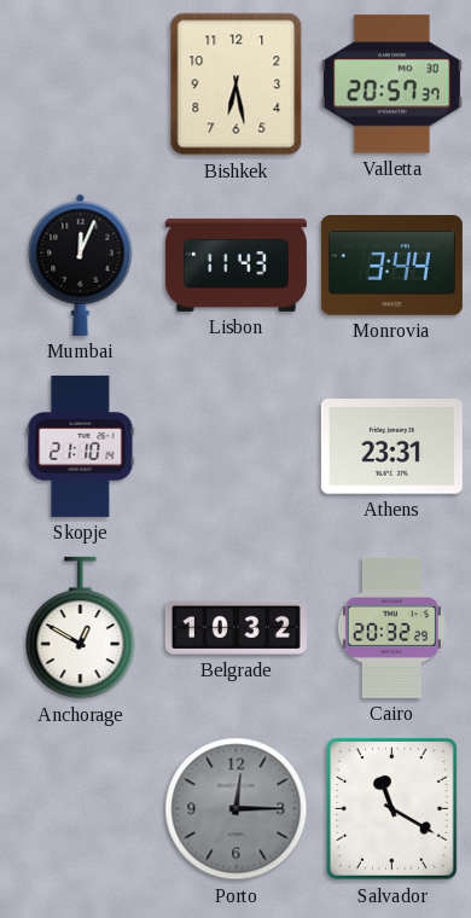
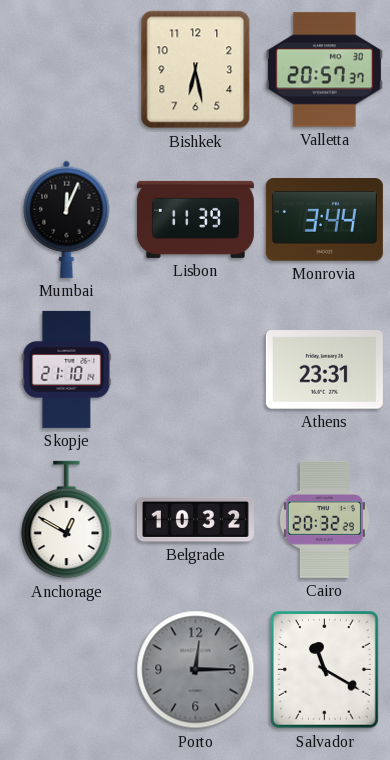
Lisbon: 11:43 -> 11:39
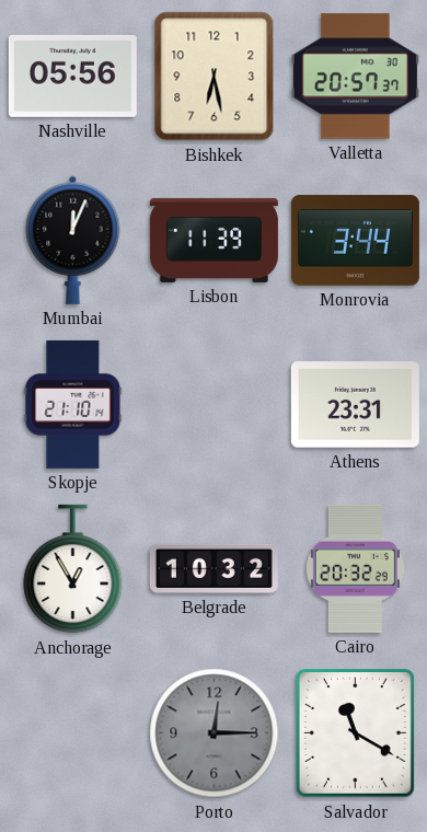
Nashville: none -> 05:56
Anchorage: 12:50 -> 12:55
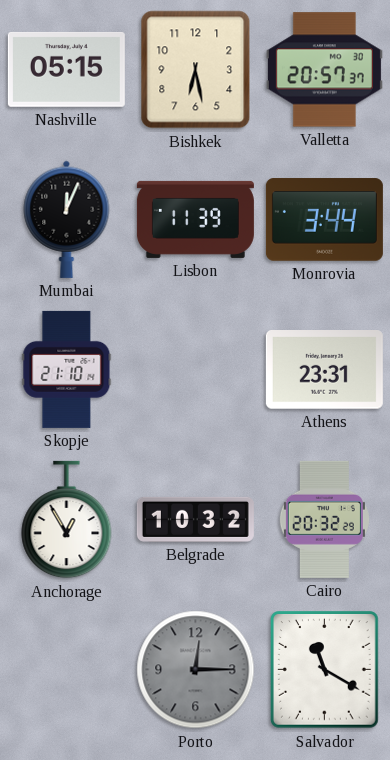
Nashville: 05:56 -> 05:15
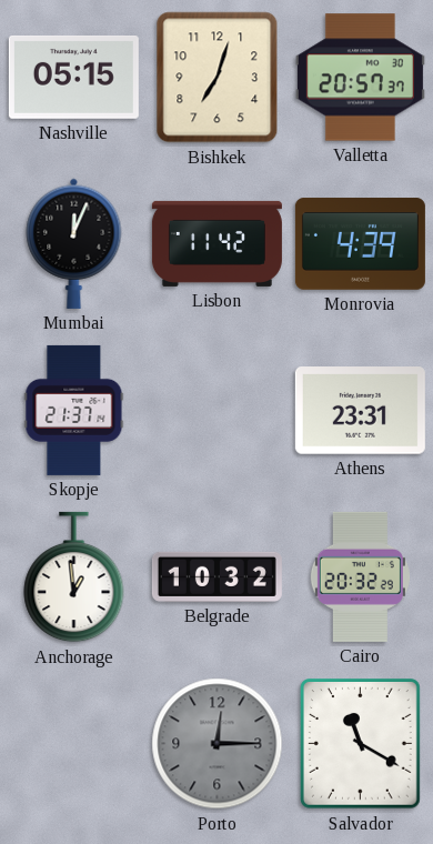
Bishkek: 6:28 -> 7:03
Lisbon: 11:39 -> 11:42
Monrovia: 3:44 -> 4:39
Skopje: 21:10 -> 21:37
Anchorage: 12:55 -> 12:59
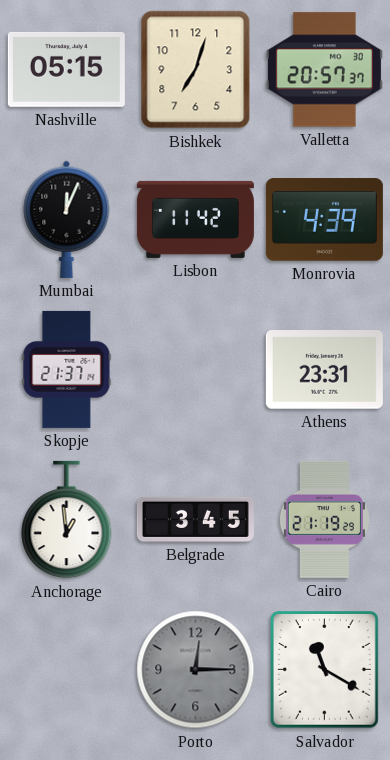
Belgrade: 10:32 -> 3:45
Cairo: 20:32 -> 21:19
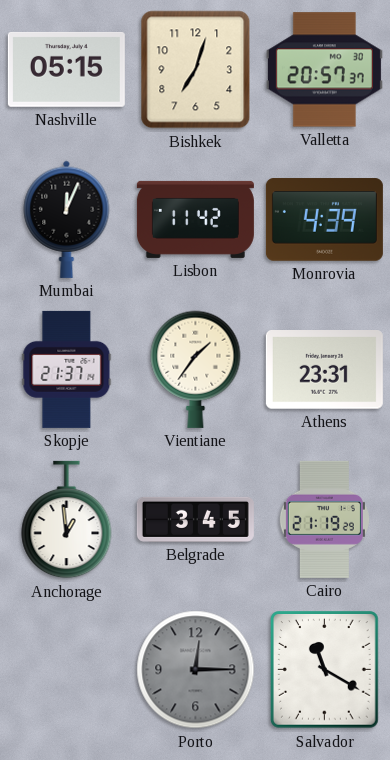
Vientiane: none -> 1:36
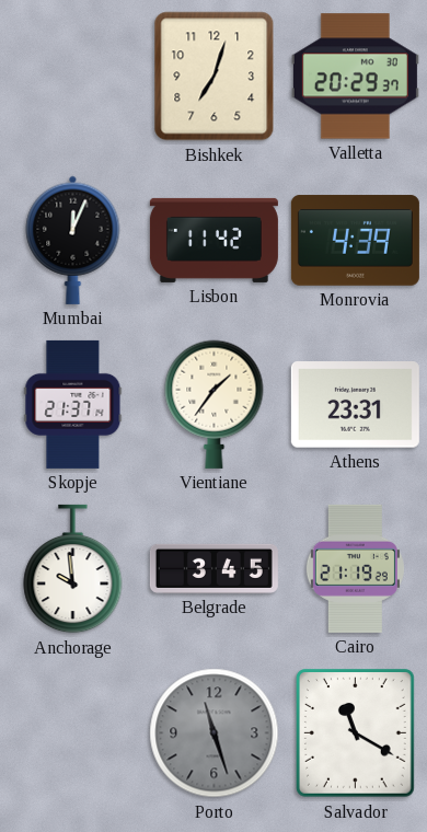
Nashville: 05:15 -> none
Valletta: 20:57 -> 20:29
Anchorage: 12:59 -> 9:59
Porto: 12:15 -> 11:27
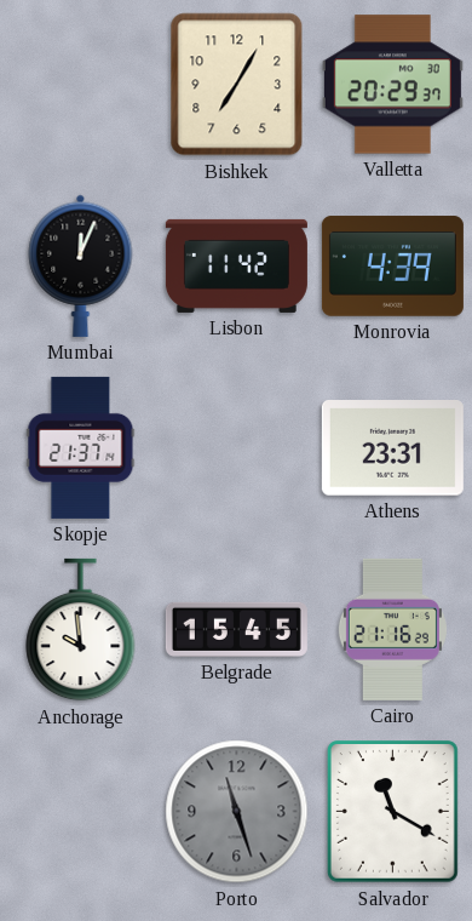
Bishkek: 7:03 -> 7:05
Vientiane: 1:36 -> none
Belgrade: 3:45 -> 15:45
Cairo: 21:19 -> 21:16
